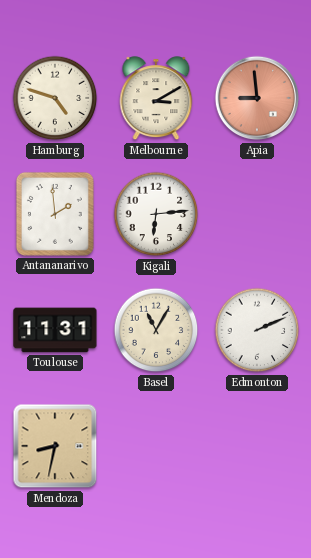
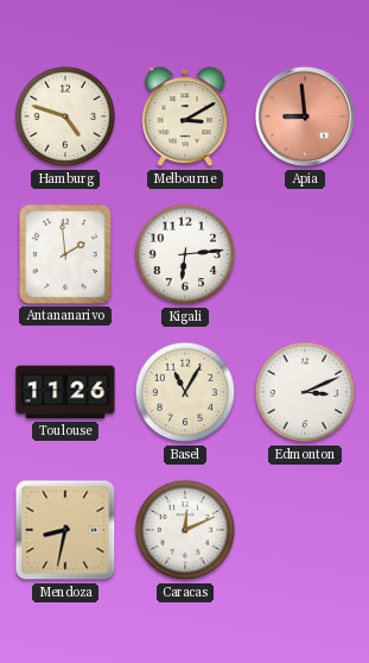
Toulouse: 11:31 -> 11:26
Edmonton: 2:11 -> 3:11
Caracas: none -> 12:11
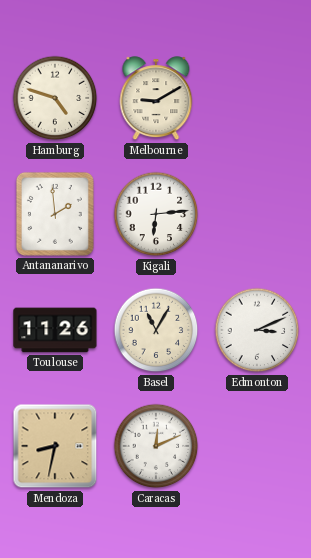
Melbourne: 3:10 -> 9:10
Apia: 8:59 -> none
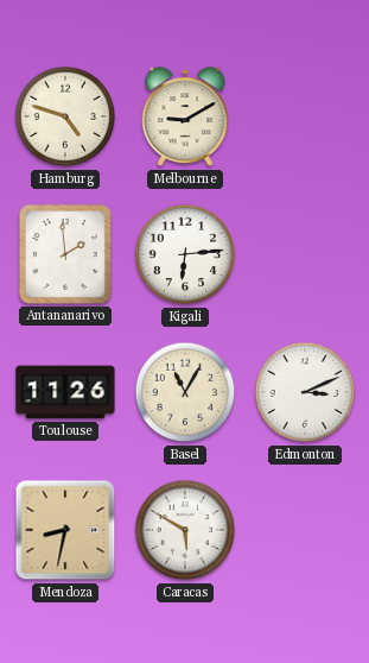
Caracas: 12:11 -> 5:50
